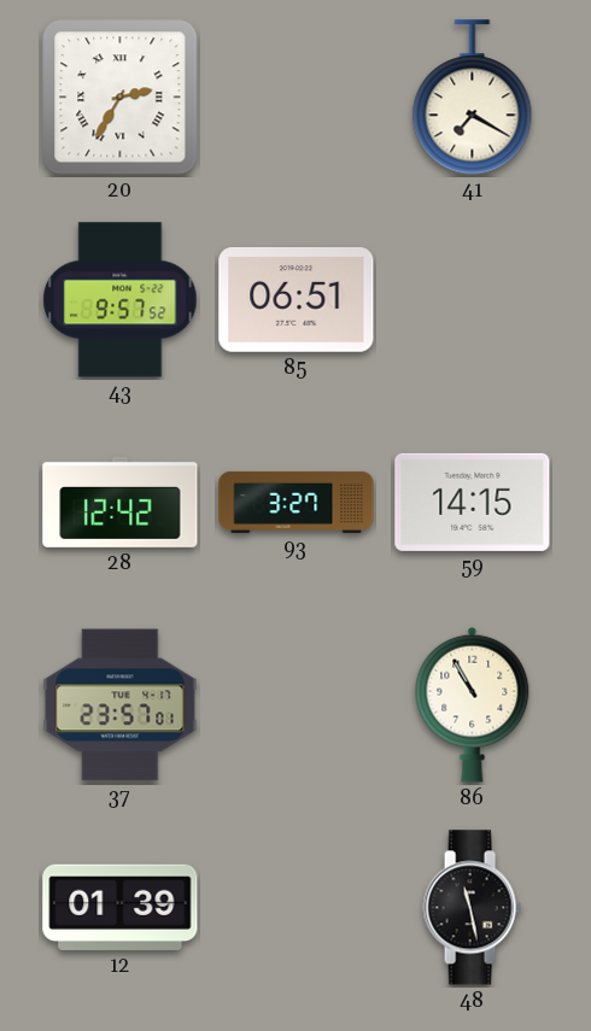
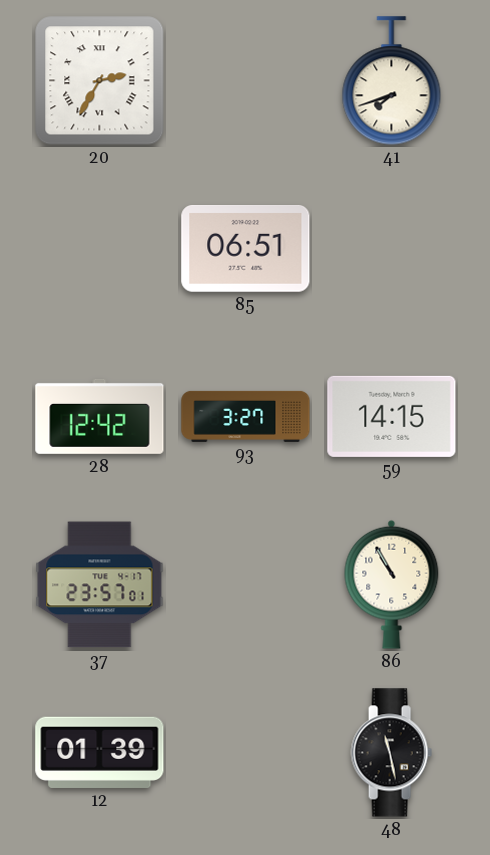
41: 7:20 -> 7:42
43: 9:57 -> none
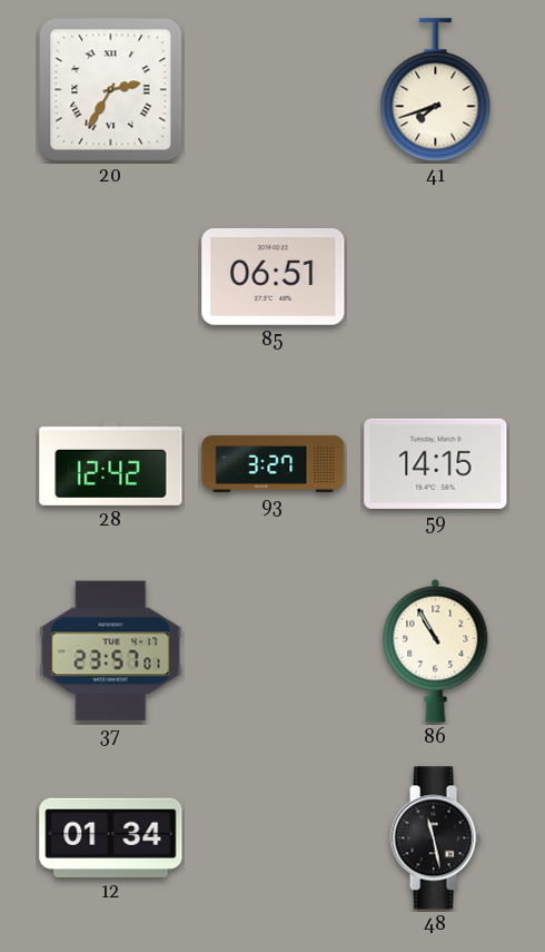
12: 01:39 -> 01:34
